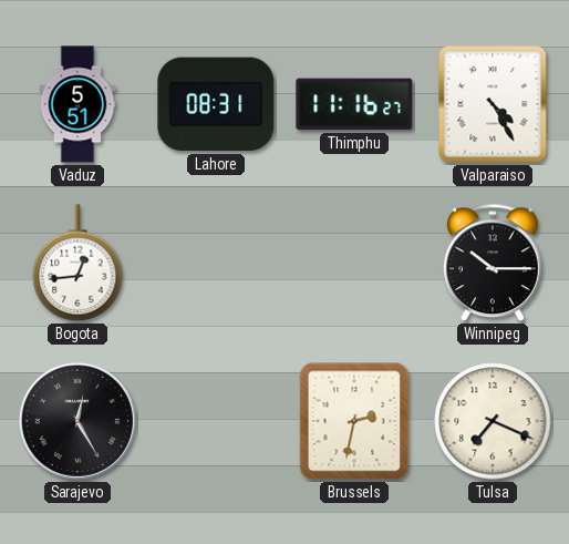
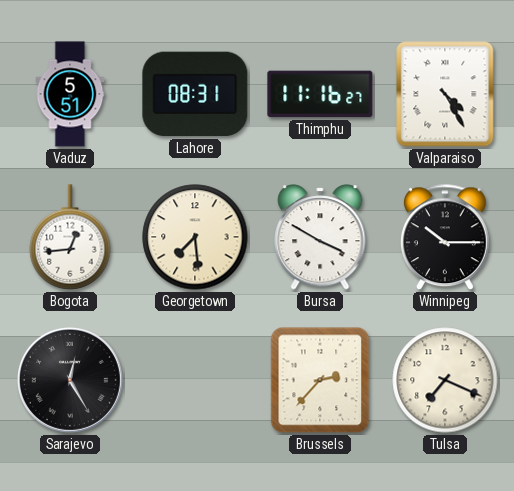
Georgetown: none -> 7:29
Bursa: none -> 3:50
Brussels: 2:32 -> 2:37
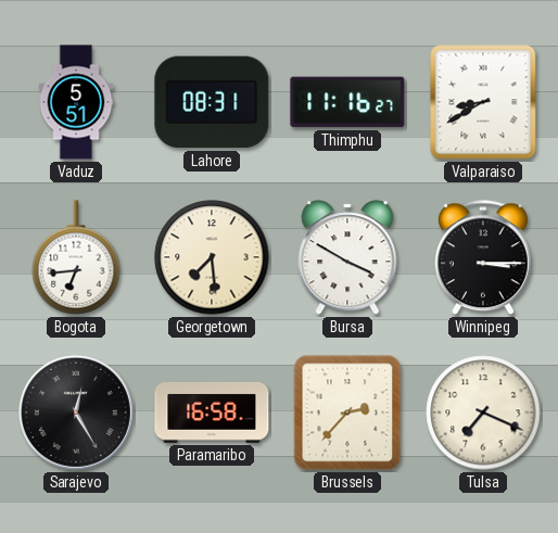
Valparaiso: 4:25 -> 8:40
Bogota: 12:44 -> 6:44
Winnipeg: 10:15 -> 3:15
Paramaribo: none -> 16:58
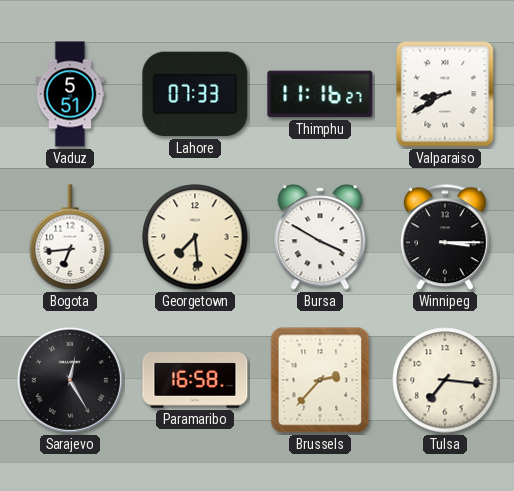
Lahore: 08:31 -> 07:33
Tulsa: 7:19 -> 7:16
